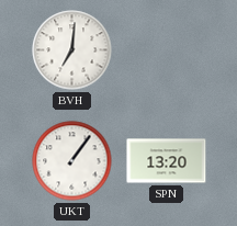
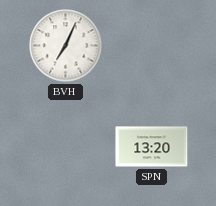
BVH: 7:01 -> 7:04
UKT: 1:06 -> none
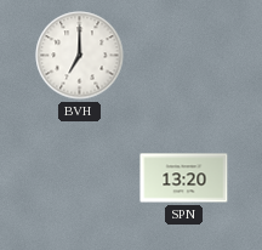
BVH: 7:04 -> 7:00
